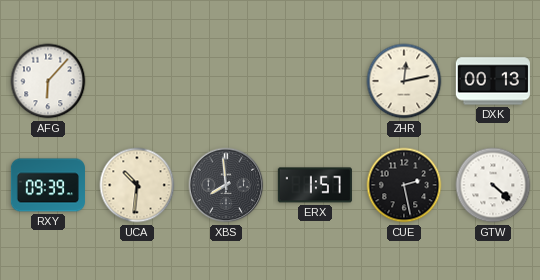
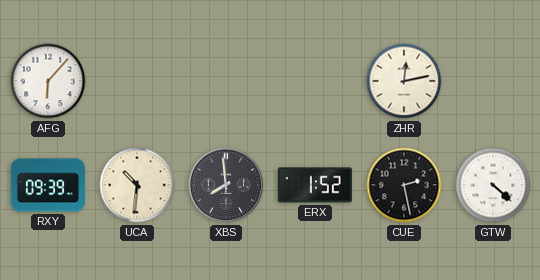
DXK: 00:13 -> none
ERX: 1:57 -> 1:52
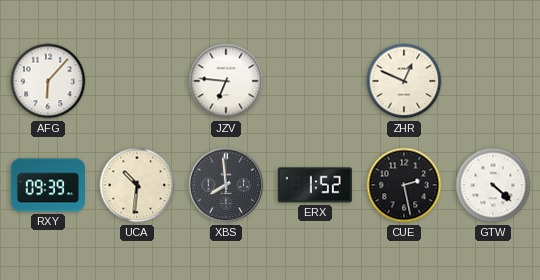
JZV: none -> 6:46
ZHR: 12:13 -> 12:49
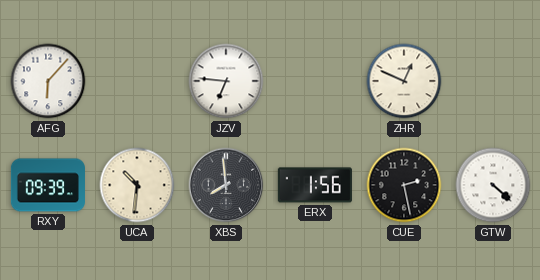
ERX: 1:52 -> 1:56
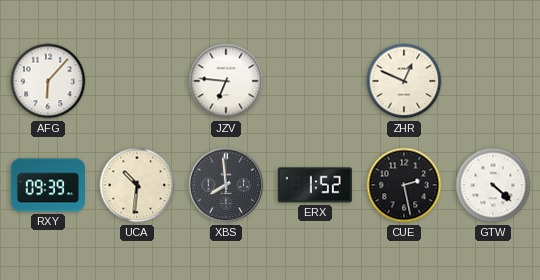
ERX: 1:56 -> 1:52
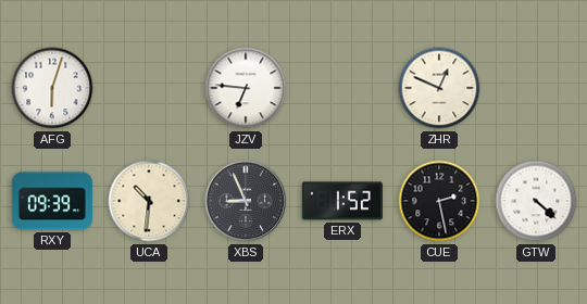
AFG: 6:07 -> 6:03
XBS: 7:59 -> 8:56
